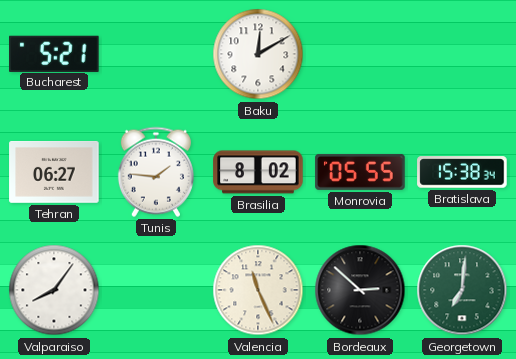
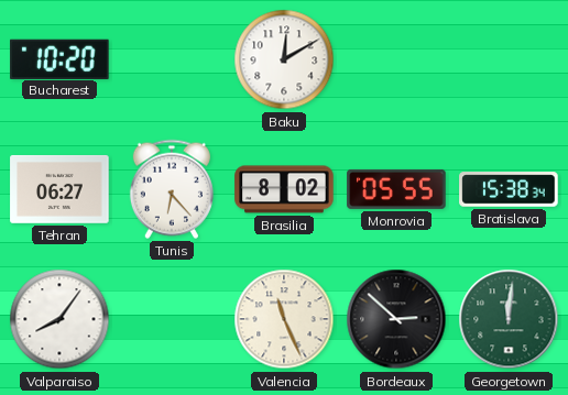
Bucharest: 5:21 -> 10:20
Tunis: 1:46 -> 6:23
Georgetown: 7:01 -> 12:01
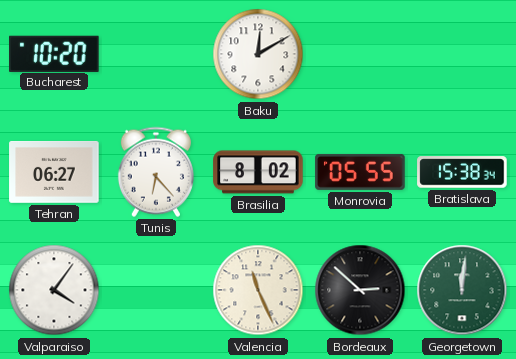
Valparaiso: 8:06 -> 4:06
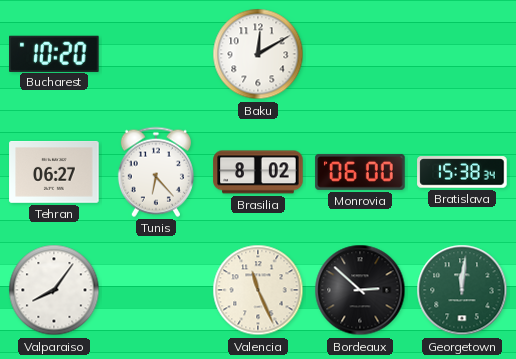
Monrovia: 05:55 -> 06:00
Valparaiso: 4:06 -> 8:06
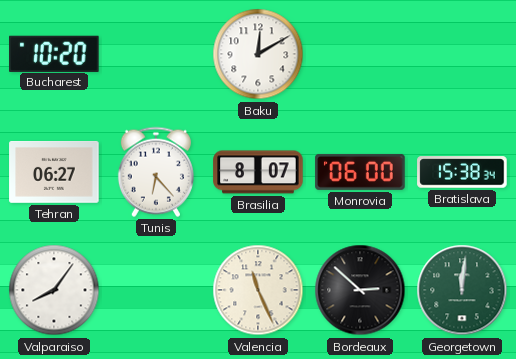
Brasilia: 8:02 -> 8:07
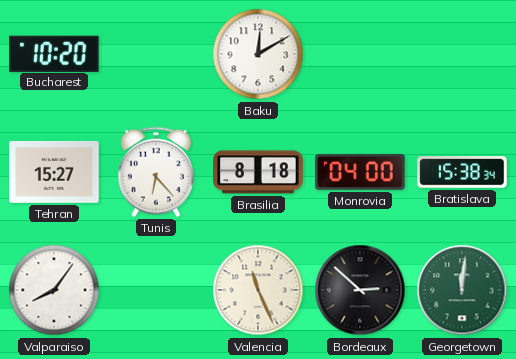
Tehran: 06:27 -> 15:27
Brasilia: 8:07 -> 8:18
Monrovia: 06:00 -> 04:00
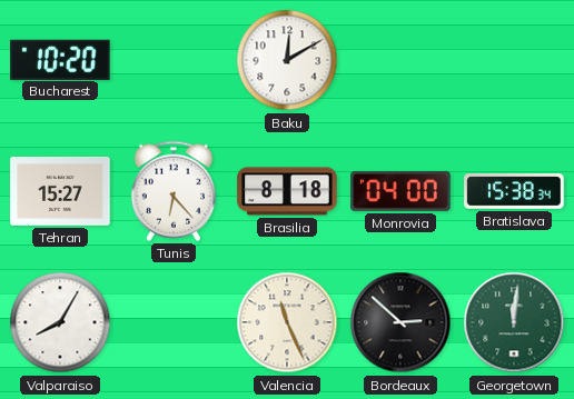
Valparaiso: 8:06 -> 8:05
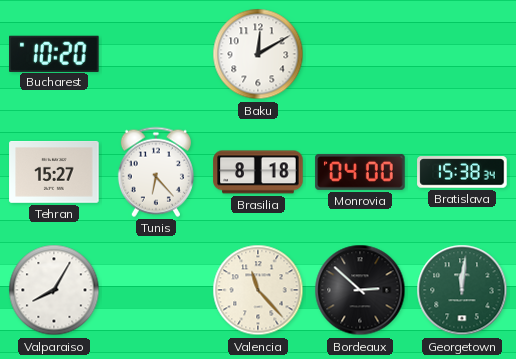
Valencia: 11:26 -> 11:23
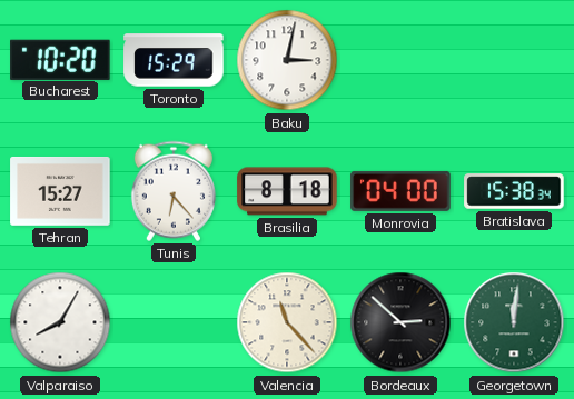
Toronto: none -> 15:29
Baku: 12:10 -> 3:02
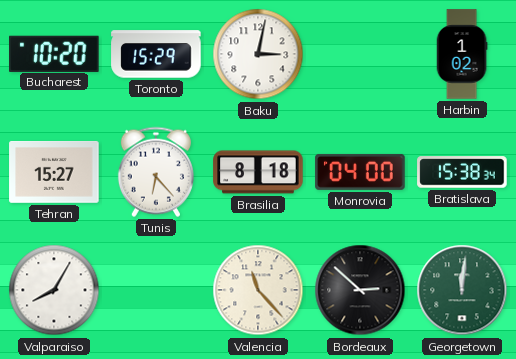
Harbin: none -> 1:02
